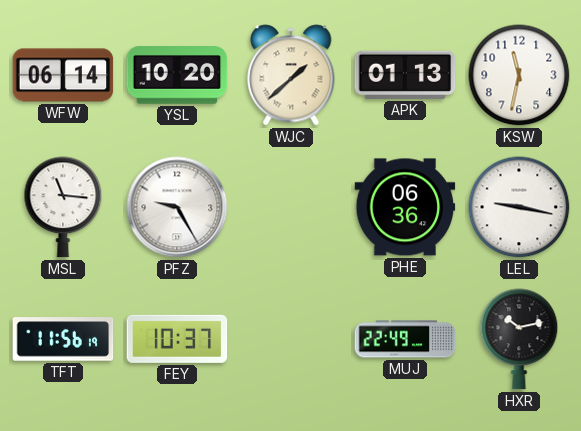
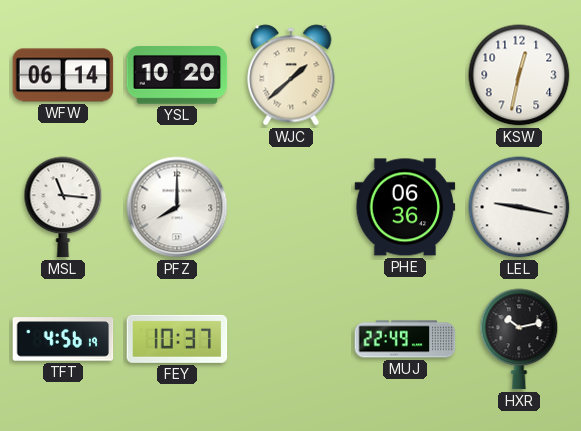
APK: 01:13 -> none
KSW: 11:32 -> 12:32
PFZ: 9:25 -> 8:00
TFT: 11:56 -> 4:56
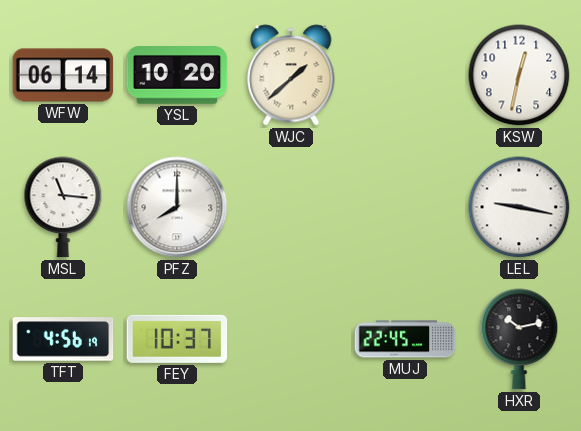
PHE: 06:36 -> none
MUJ: 22:49 -> 22:45
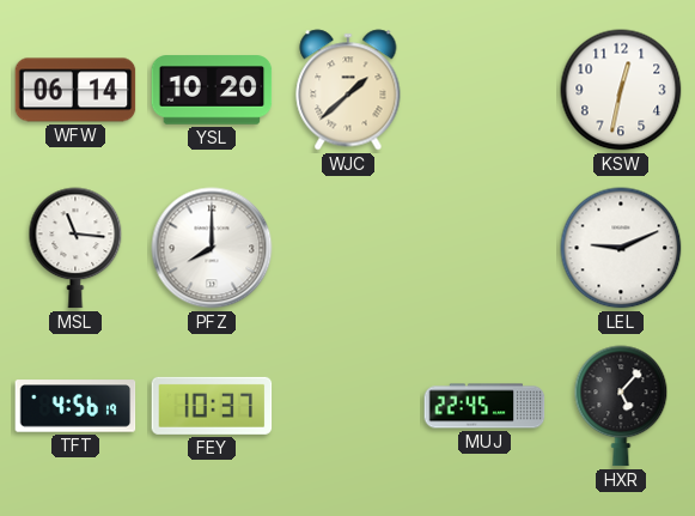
LEL: 9:17 -> 9:11
HXR: 10:13 -> 5:07
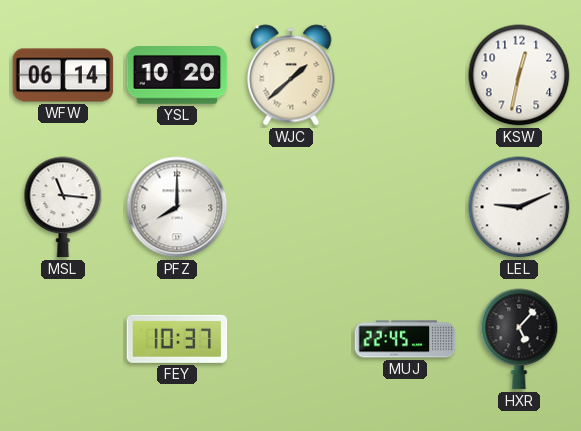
TFT: 4:56 -> none
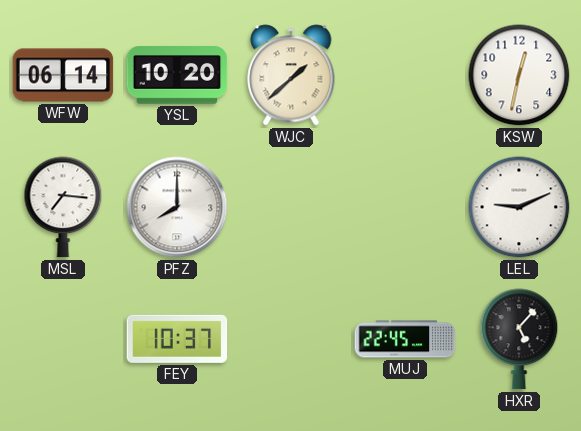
MSL: 11:16 -> 7:16
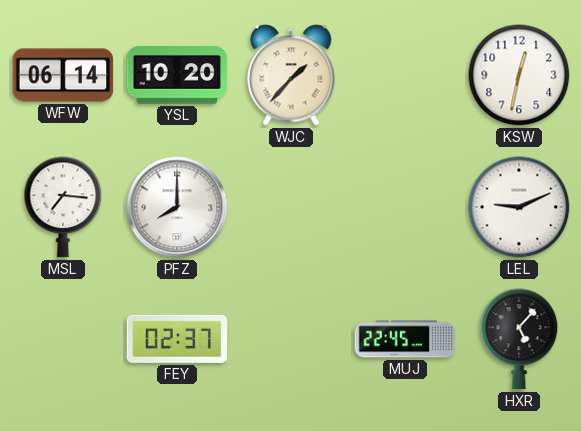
WJC: 1:38 -> 1:37
FEY: 10:37 -> 02:37
